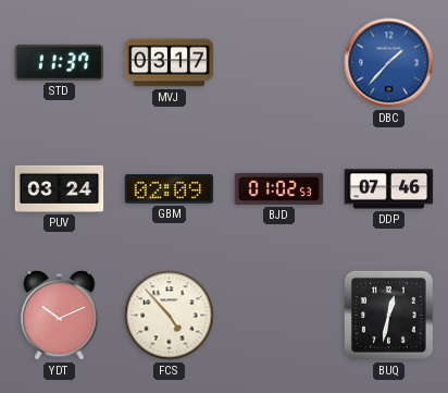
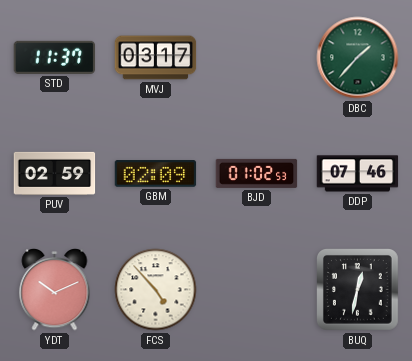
DBC dial: blue -> green
PUV: 03:24 -> 02:59
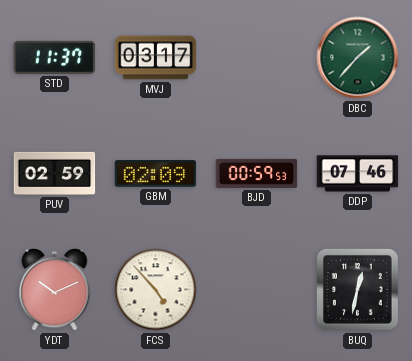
BJD: 01:02 -> 00:59
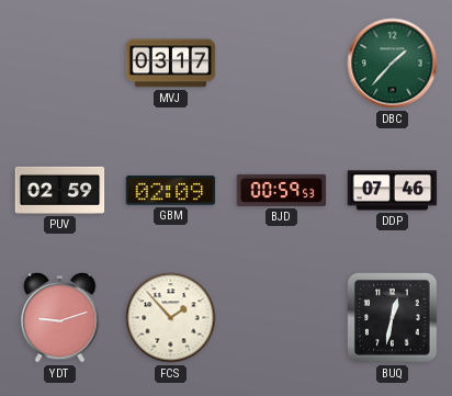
STD: 11:37 -> none
YDT: 10:11 -> 9:12
FCS: 4:53 -> 1:53
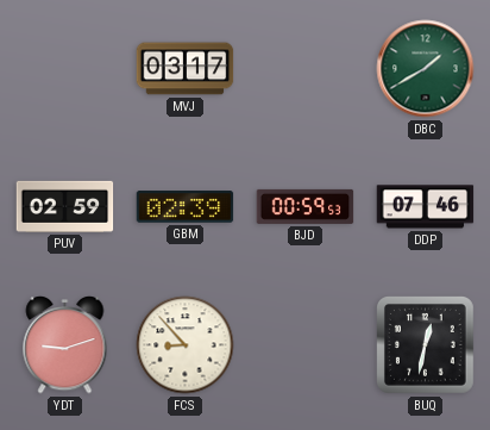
DBC: 1:37 -> 1:40
GBM: 02:09 -> 02:39
FCS: 1:53 -> 8:53
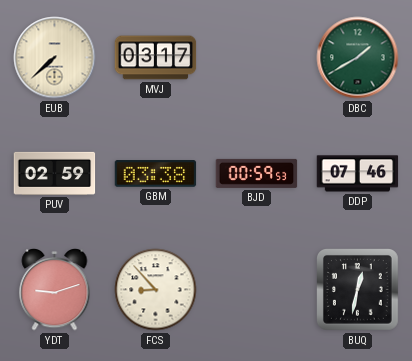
EUB: none -> 7:38
GBM: 02:39 -> 03:38
